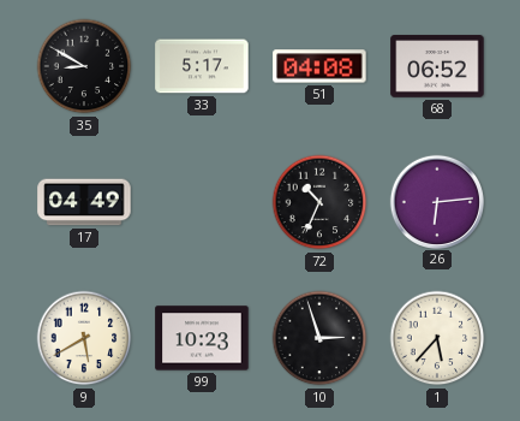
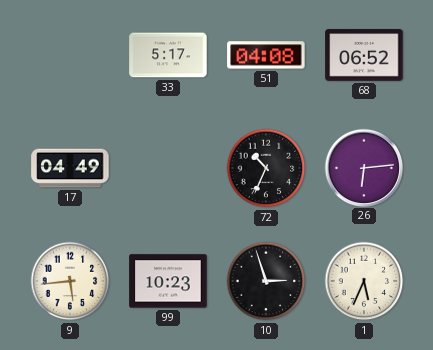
35: 8:50 -> none
9: 5:40 -> 5:44
1: 5:37 -> 5:34
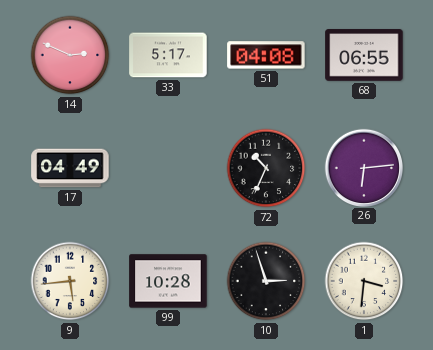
14: none -> 2:49
68: 06:52 -> 06:55
99: 10:23 -> 10:28
1: 5:34 -> 3:31
